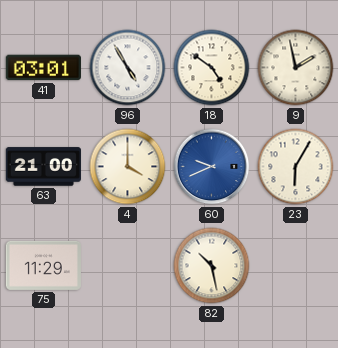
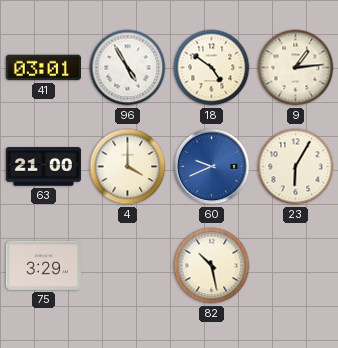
9: 1:58 -> 1:14
75: 11:29 -> 3:29
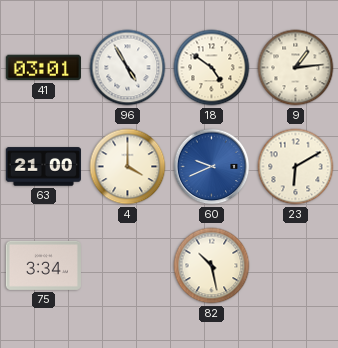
23: 6:05 -> 6:10
75: 3:29 -> 3:34
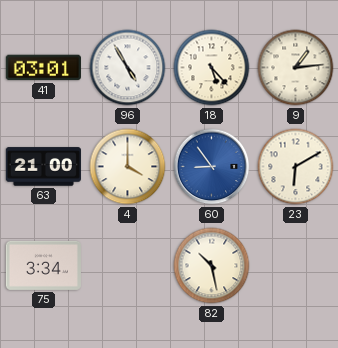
18: 4:51 -> 5:23
60: 9:41 -> 8:54
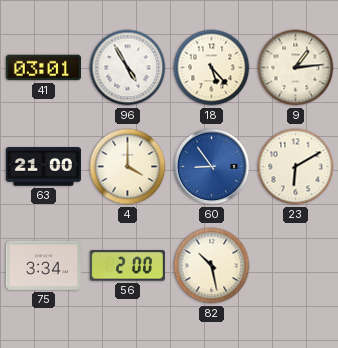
56: none -> 2:00
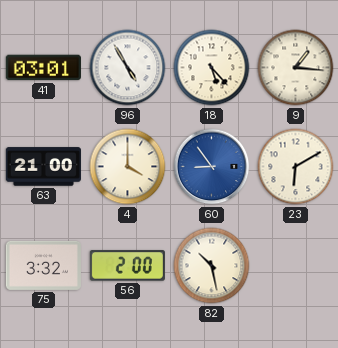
9: 1:14 -> 1:16
75: 3:34 -> 3:32
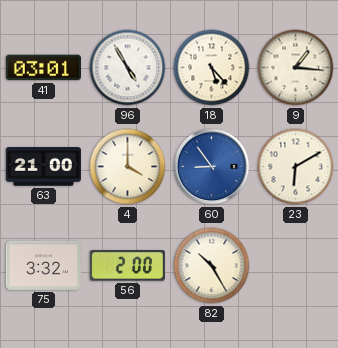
82: 10:28 -> 10:25
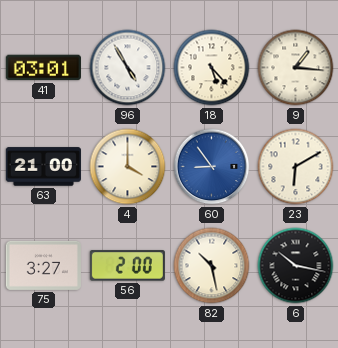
75: 3:32 -> 3:27
82: 10:25 -> 10:28
6: none -> 10:17
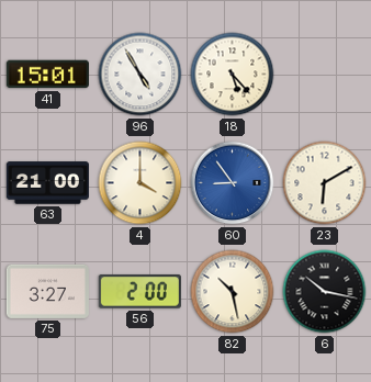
41: 03:01 -> 15:01
9: 1:16 -> none
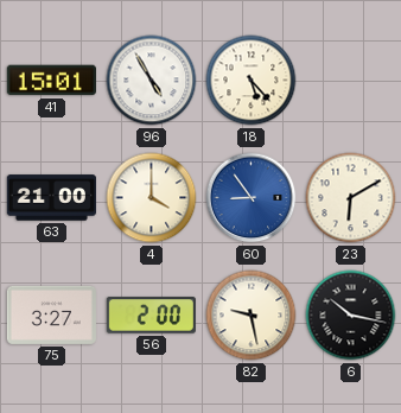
82: 10:28 -> 9:28
